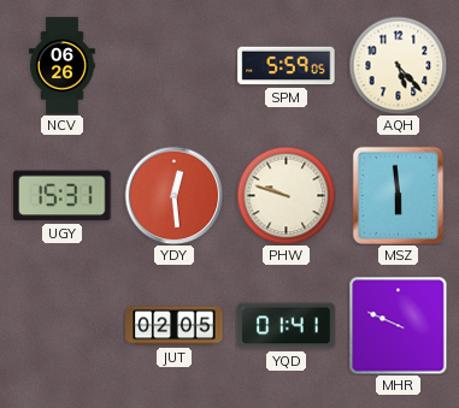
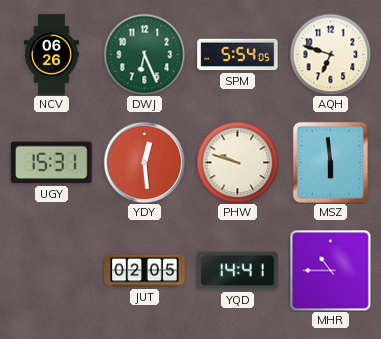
DWJ: none -> 6:26
SPM: 5:59 -> 5:54
AQH: 5:23 -> 6:48
YQD: 01:41 -> 14:41
MHR: 9:49 -> 10:45
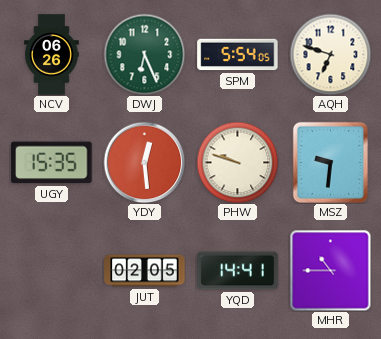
UGY: 15:31 -> 15:35
MSZ: 5:59 -> 9:31
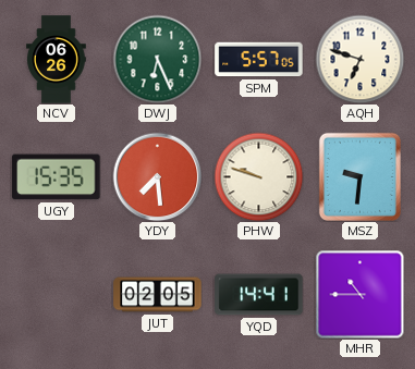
SPM: 5:54 -> 5:57
YDY: 12:29 -> 7:29
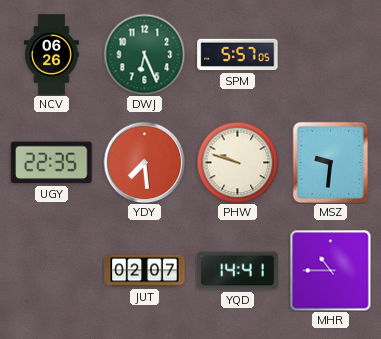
AQH: 6:48 -> none
UGY: 15:35 -> 22:35
JUT: 02:05 -> 02:07
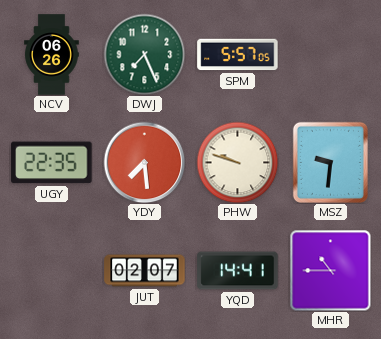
DWJ: 6:26 -> 7:26
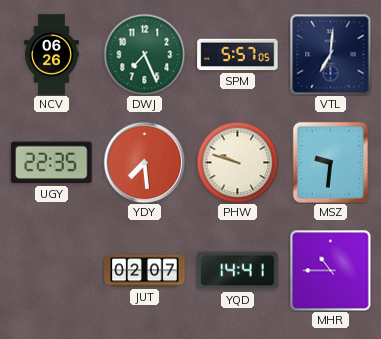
VTL: none -> 7:01
